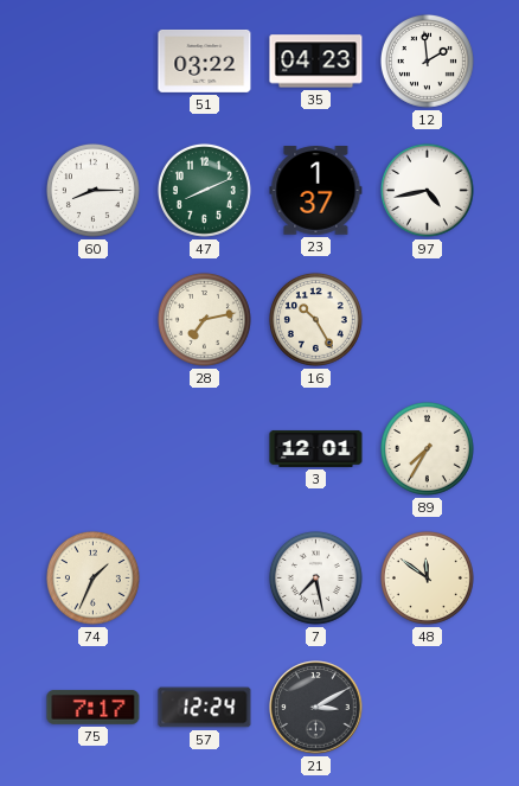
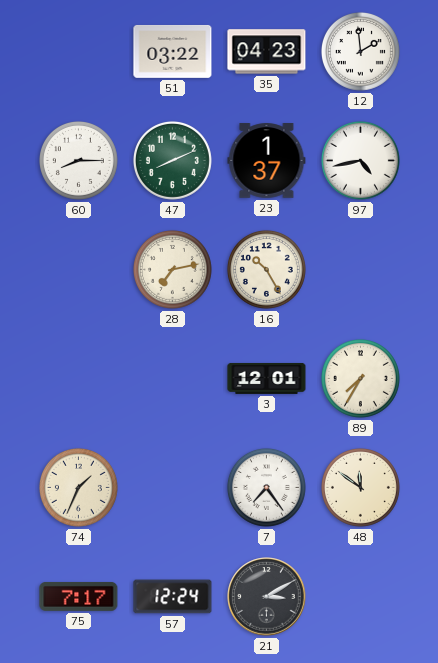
7: 7:28 -> 7:24
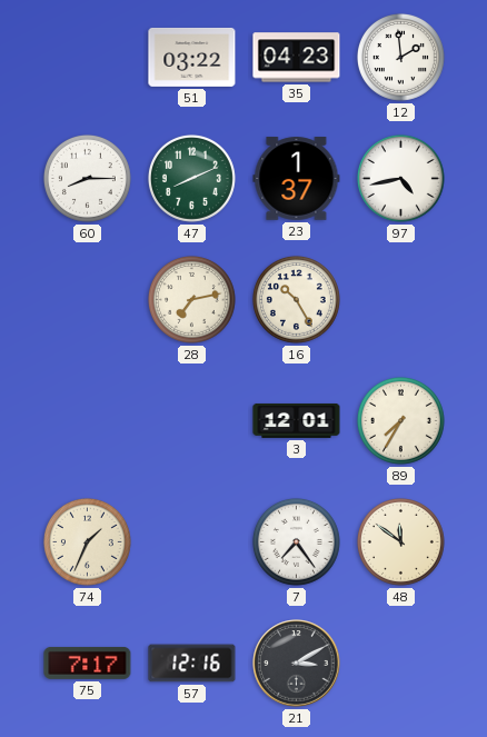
57: 12:24 -> 12:16
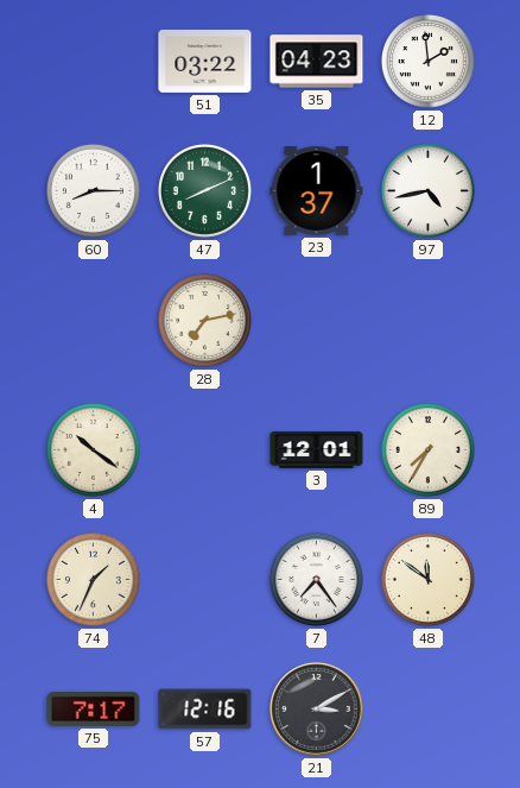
16: 10:25 -> none
4: none -> 10:21
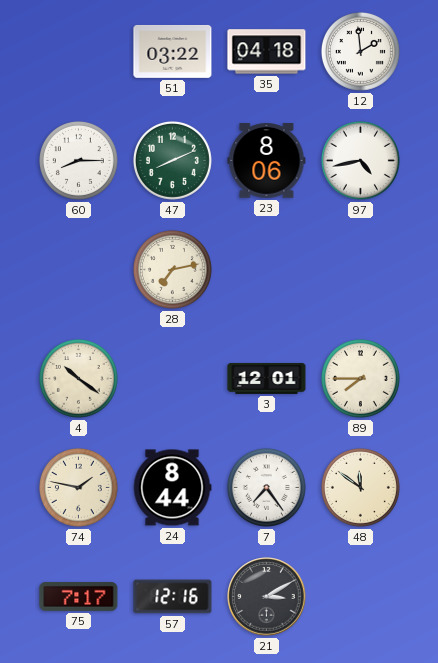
35: 04:23 -> 04:18
23: 1:37 -> 8:06
89: 7:35 -> 7:45
74: 1:34 -> 1:47
24: none -> 8:44
